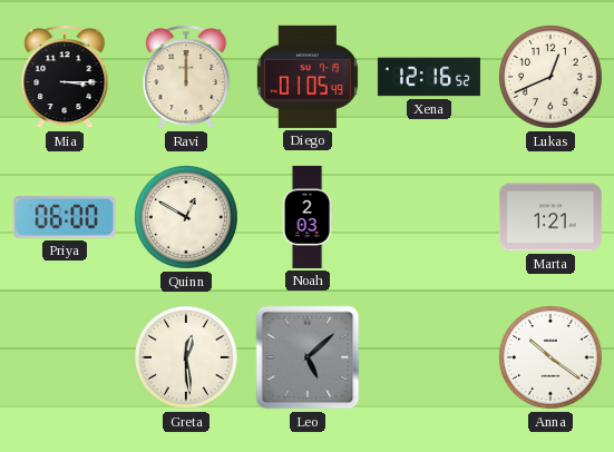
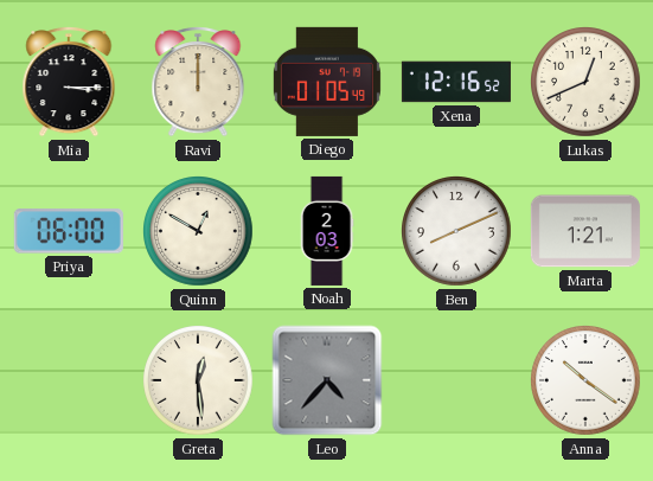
Ben: none -> 8:11
Leo: 5:08 -> 4:37
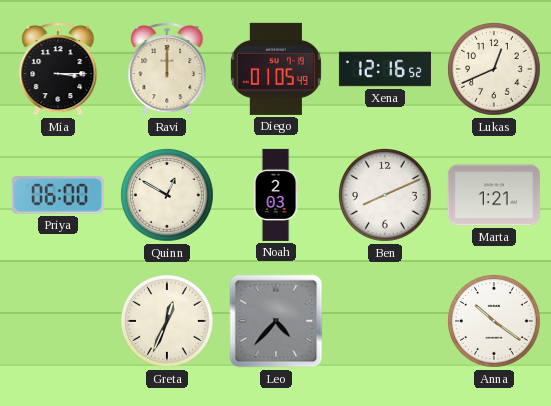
Greta: 12:29 -> 12:34
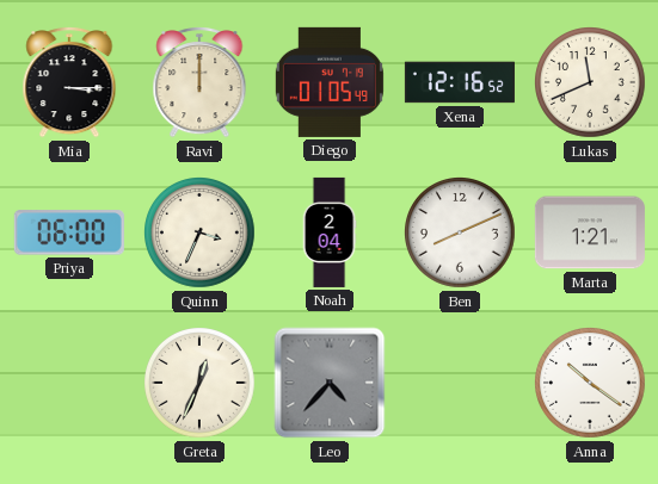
Lukas: 12:41 -> 11:41
Quinn: 12:50 -> 3:34
Noah: 2:03 -> 2:04
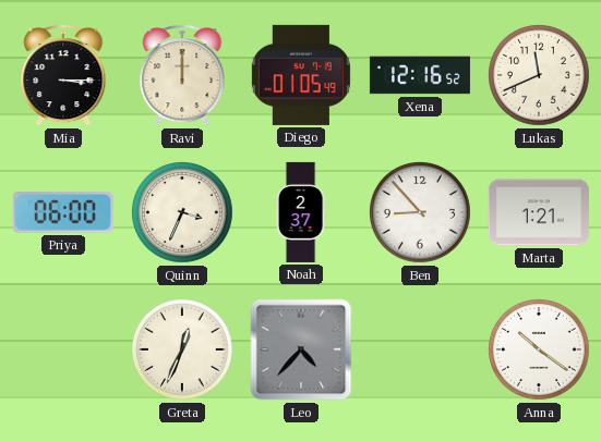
Noah: 2:04 -> 2:37
Ben: 8:11 -> 8:53
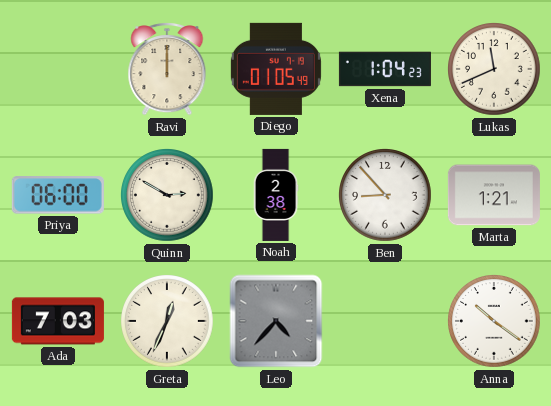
Mia: 3:15 -> none
Xena: 12:16 -> 1:04
Quinn: 3:34 -> 2:50
Noah: 2:37 -> 2:38
Ada: none -> 7:03
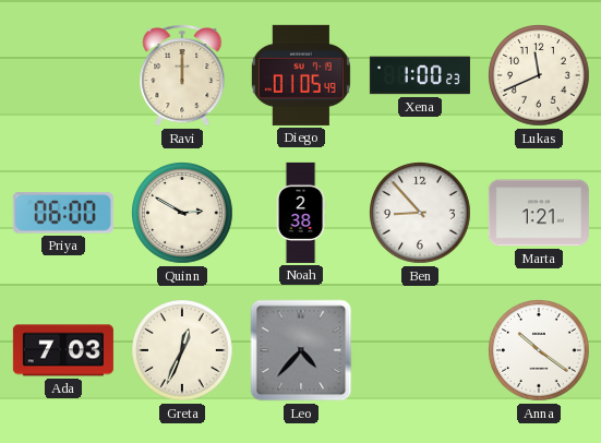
Xena: 1:04 -> 1:00
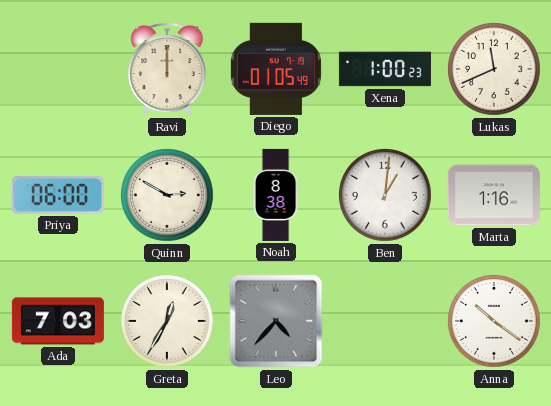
Noah: 2:38 -> 8:38
Ben: 8:53 -> 1:01
Marta: 1:21 -> 1:16
Greta: 12:34 -> 12:35
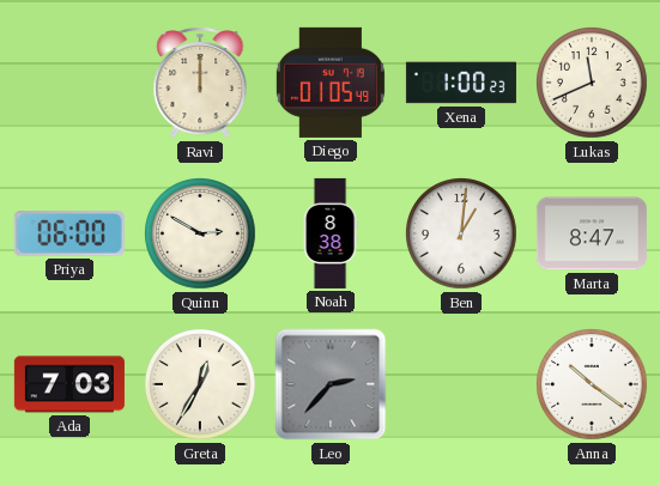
Marta: 1:16 -> 8:47
Leo: 4:37 -> 2:37
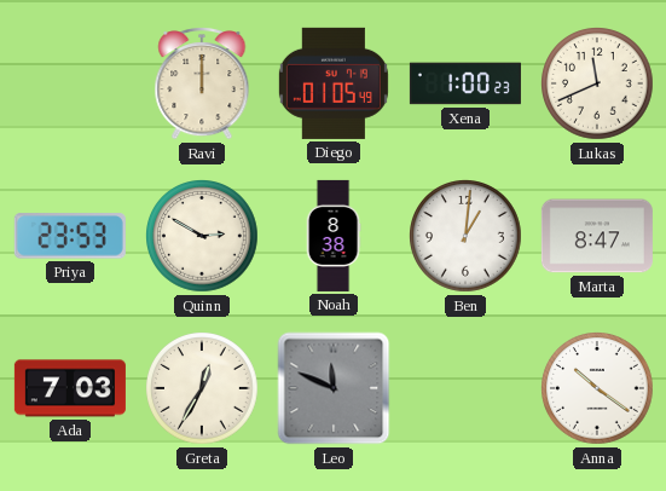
Priya: 06:00 -> 23:53
Leo: 2:37 -> 11:49
